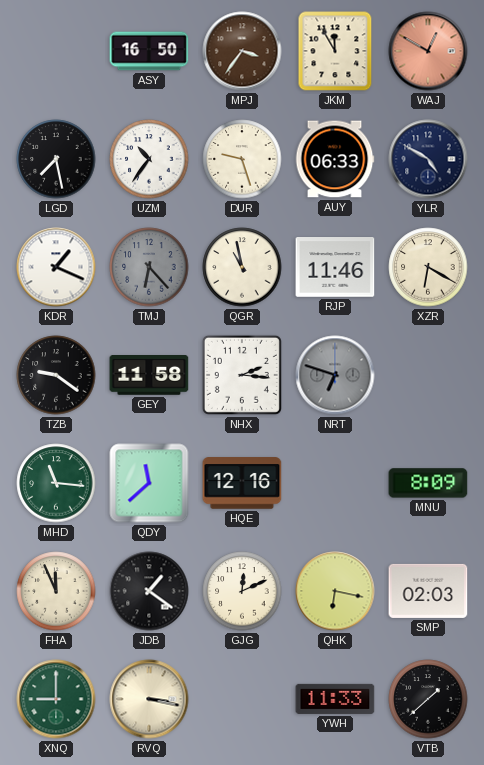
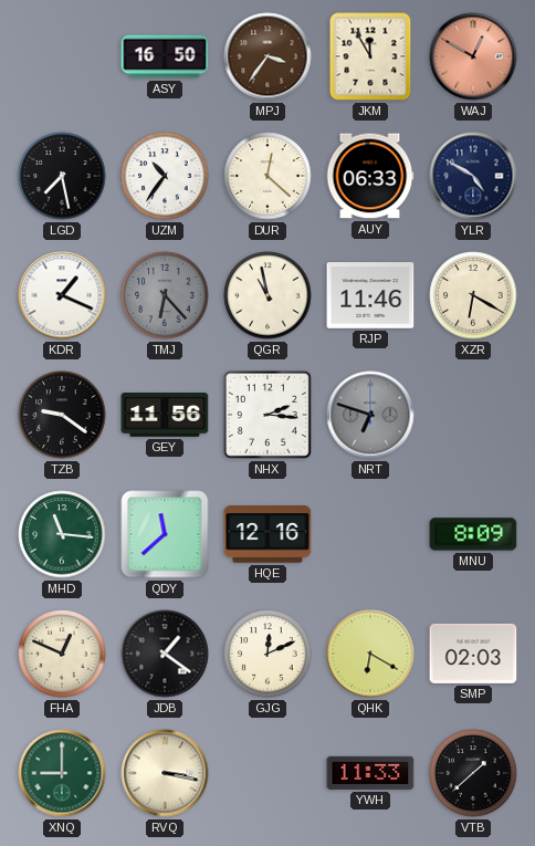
DUR: 9:27 -> 12:22
GEY: 11:58 -> 11:56
FHA: 11:56 -> 12:49
QHK: 6:17 -> 6:20
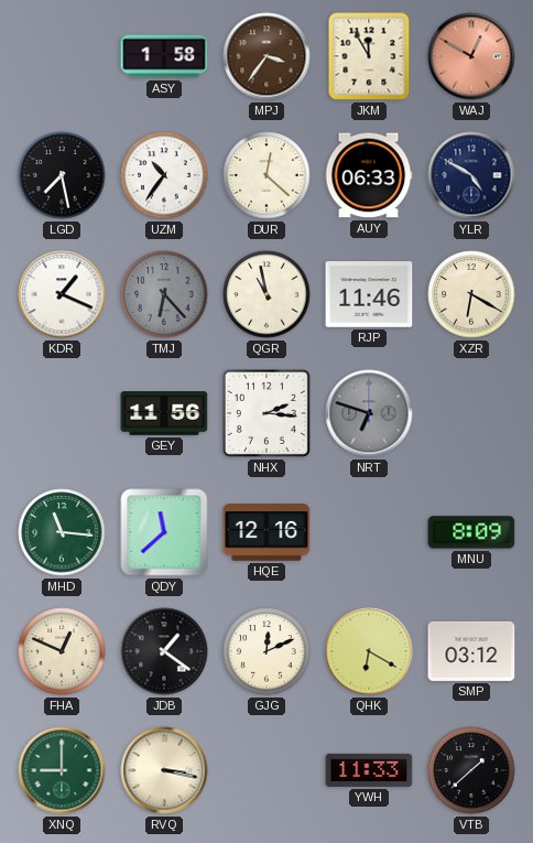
ASY: 16:50 -> 1:58
TZB: 9:21 -> none
SMP: 02:03 -> 03:12
